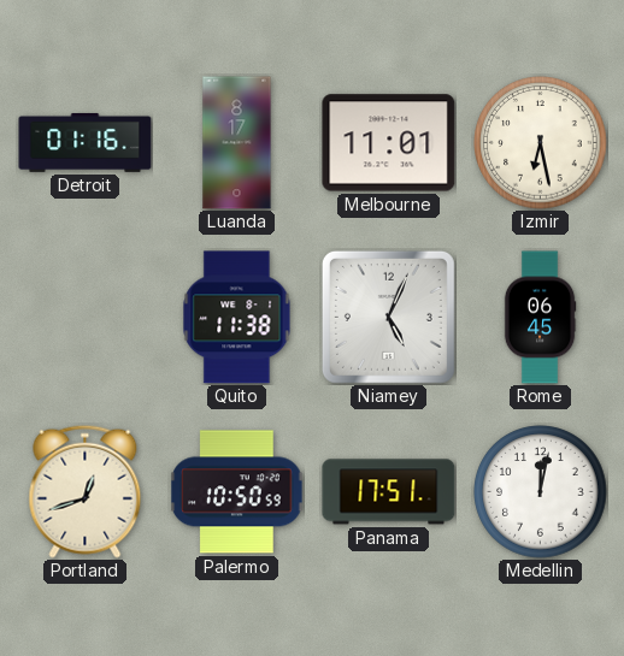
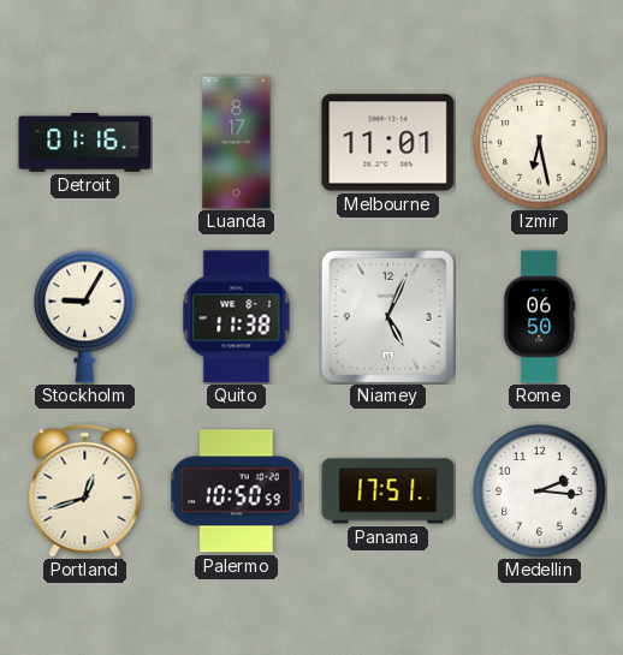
Stockholm: none -> 9:05
Rome: 06:45 -> 06:50
Medellin: 12:02 -> 2:16
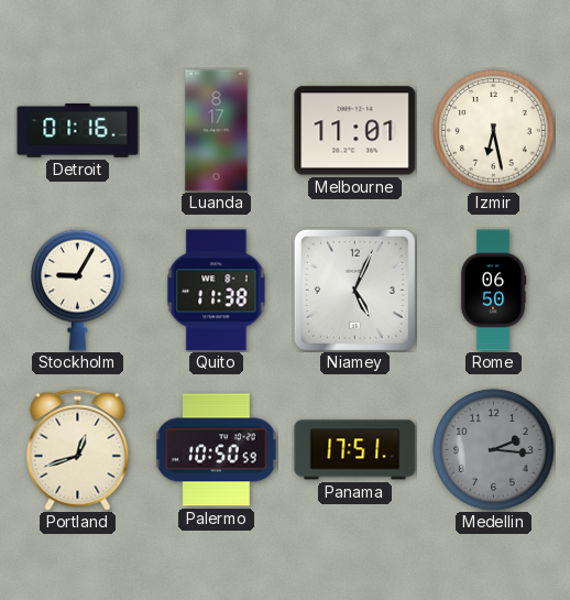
Medellin dial: white -> grey
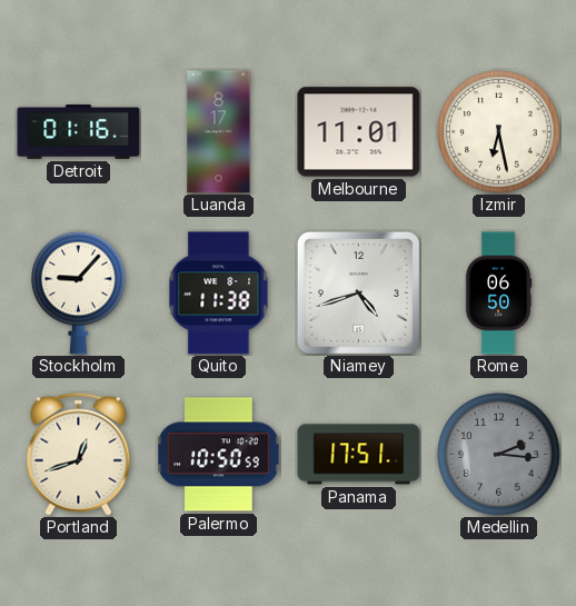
Stockholm: 9:05 -> 9:07
Niamey: 5:04 -> 4:42
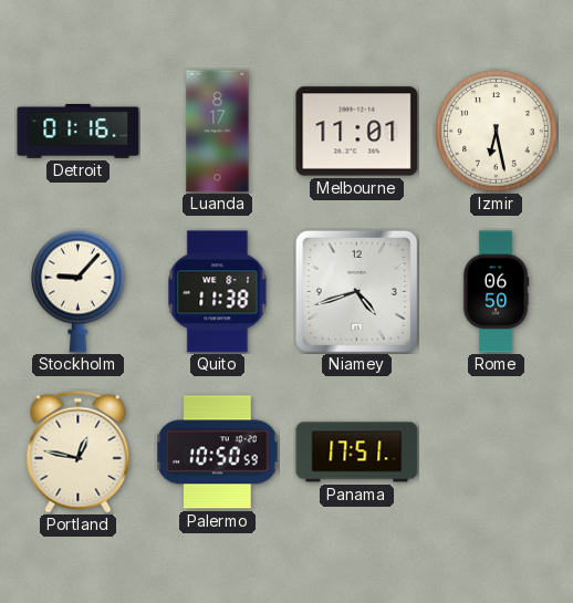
Portland: 12:42 -> 12:47
Medellin: 2:16 -> none
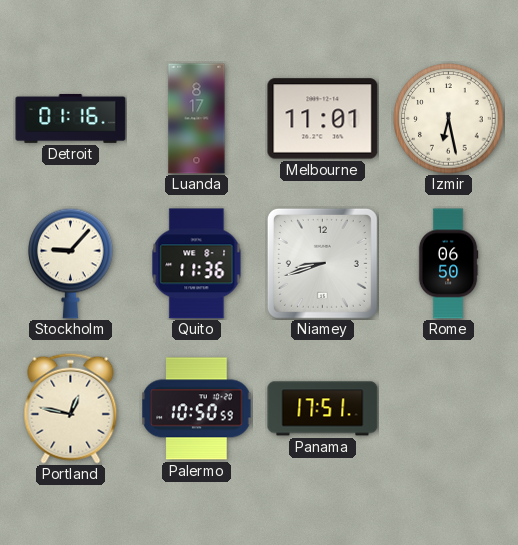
Quito: 11:38 -> 11:36
Niamey: 4:42 -> 8:42
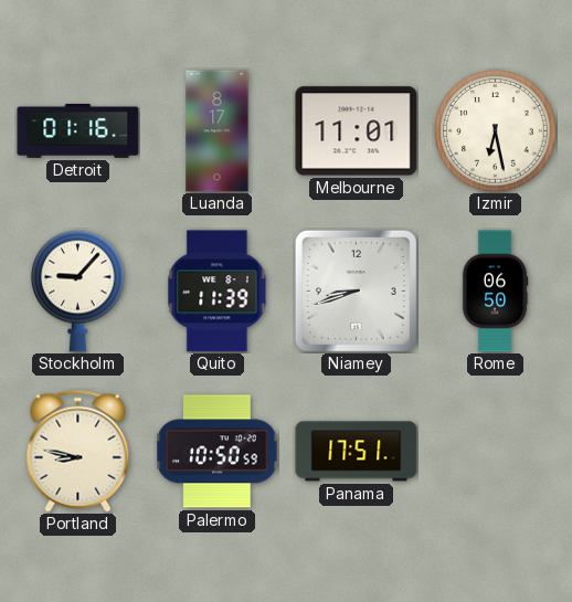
Quito: 11:36 -> 11:39
Portland: 12:47 -> 8:47
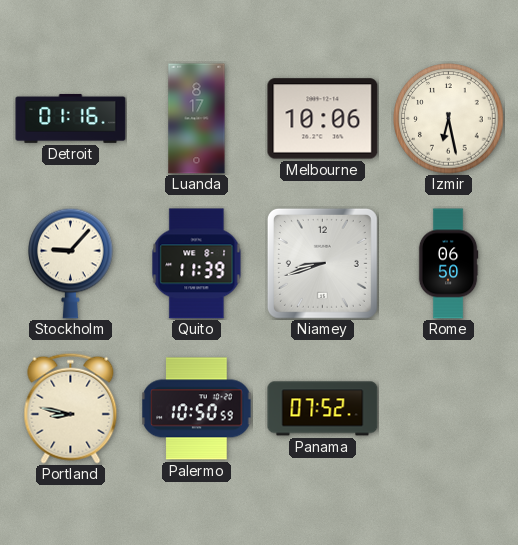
Melbourne: 11:01 -> 10:06
Panama: 17:51 -> 07:52
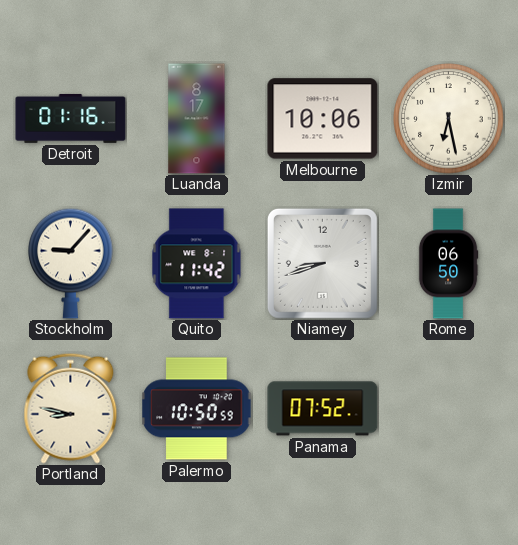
Quito: 11:39 -> 11:42
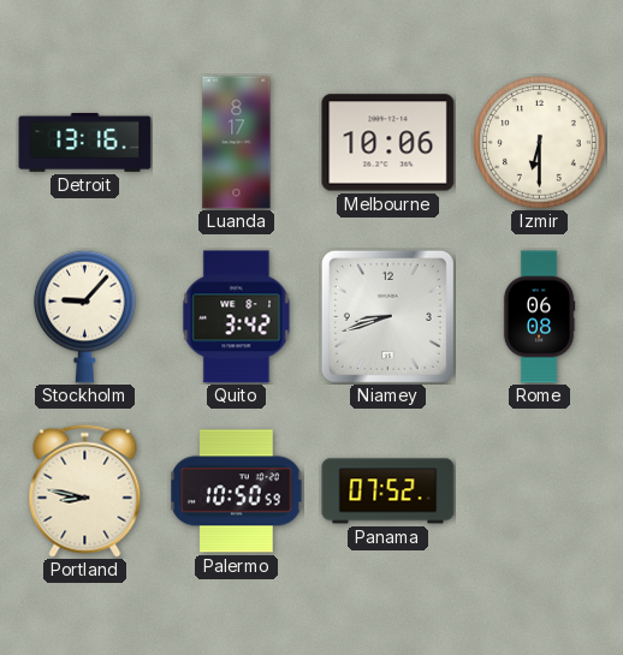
Detroit: 01:16 -> 13:16
Izmir: 6:28 -> 6:30
Quito: 11:42 -> 3:42
Rome: 06:50 -> 06:08
